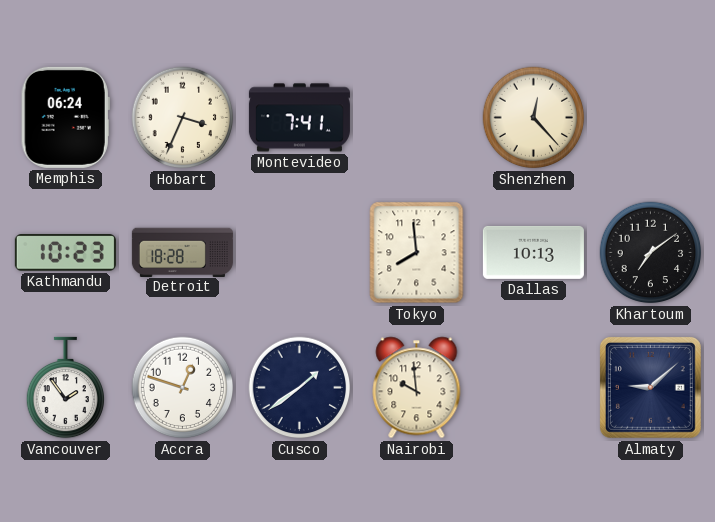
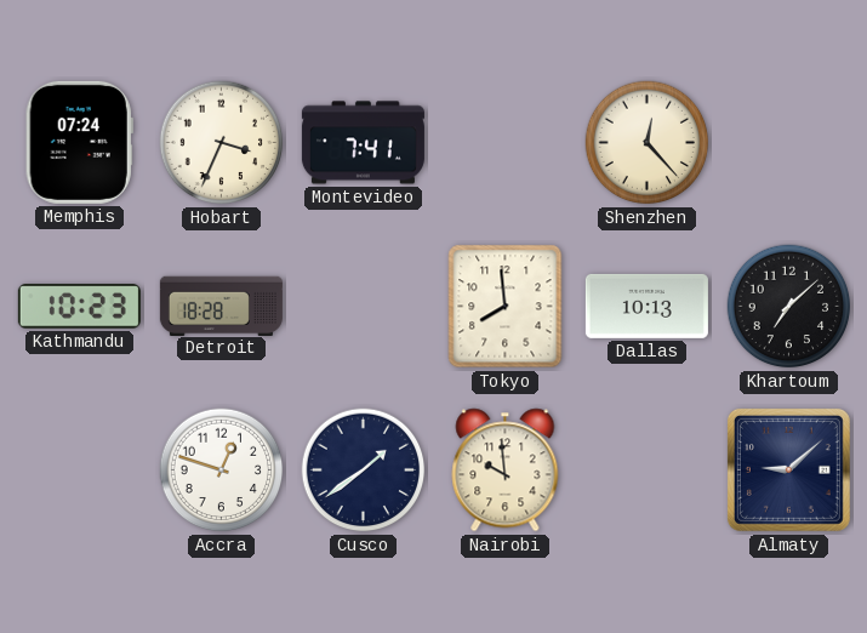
Memphis: 06:24 -> 07:24
Khartoum: 7:09 -> 7:08
Vancouver: 1:54 -> none
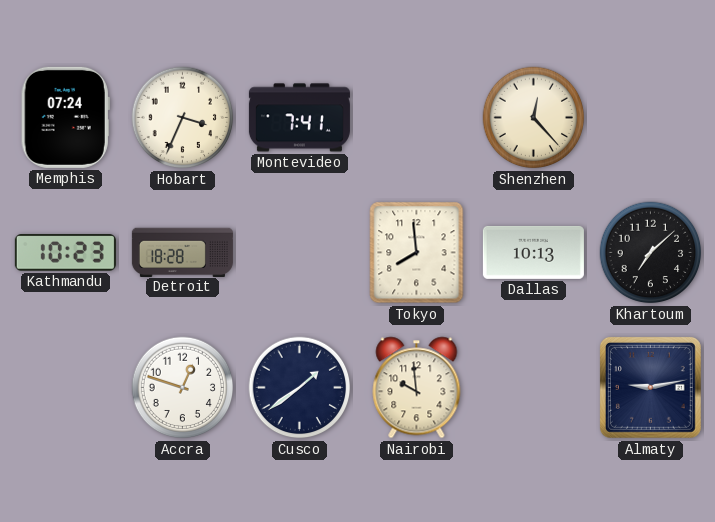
Almaty: 9:08 -> 9:13
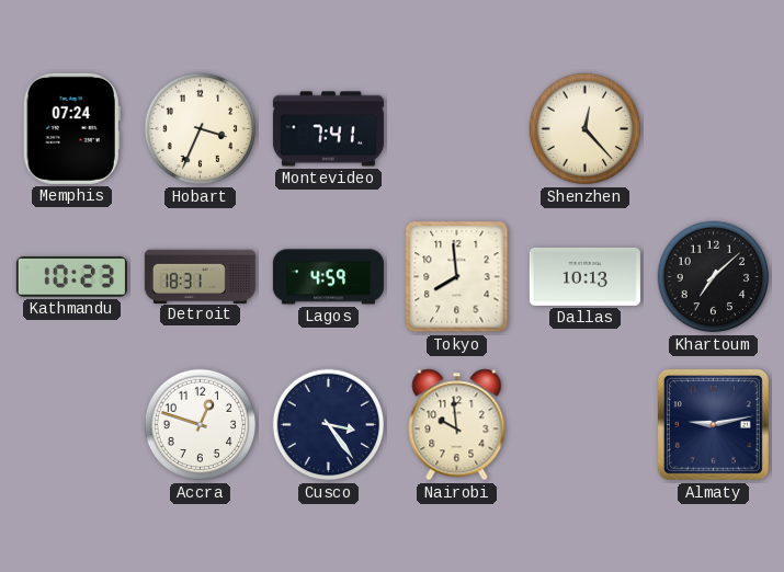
Detroit: 18:28 -> 18:31
Lagos: none -> 4:59
Cusco: 1:39 -> 3:24
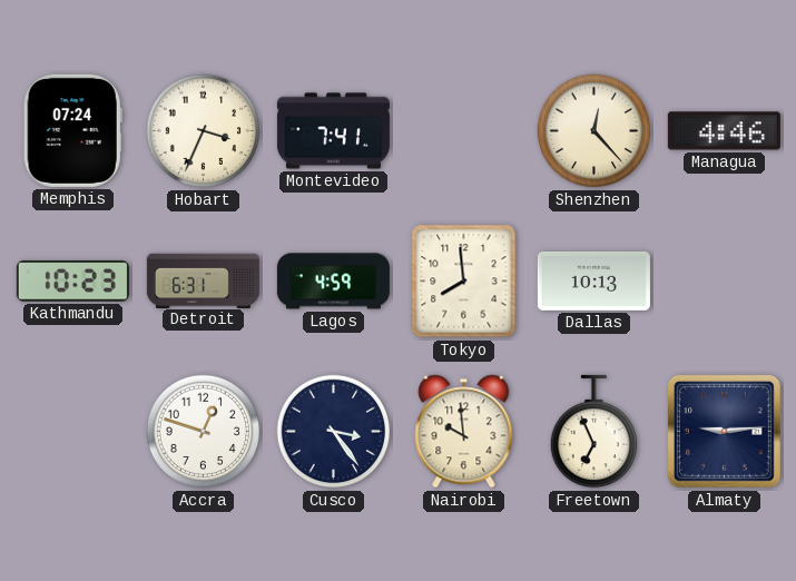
Managua: none -> 4:46
Detroit: 18:31 -> 6:31
Khartoum: 7:08 -> none
Freetown: none -> 6:56
Almaty: 9:13 -> 9:14
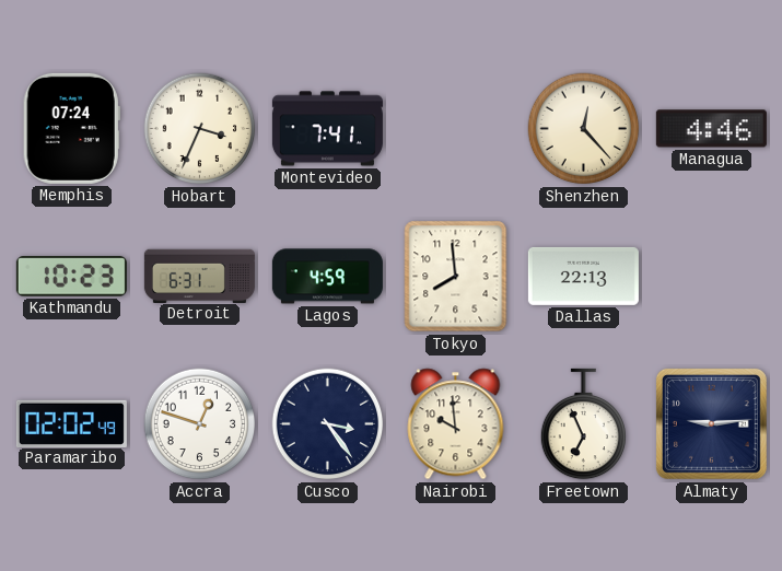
Dallas: 10:13 -> 22:13
Paramaribo: none -> 02:02
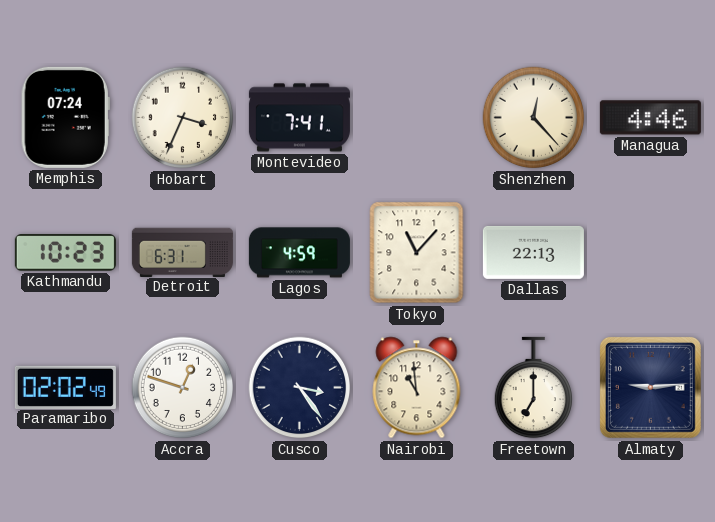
Tokyo: 7:59 -> 11:07
Nairobi: 9:59 -> 10:59
Freetown: 6:56 -> 7:00
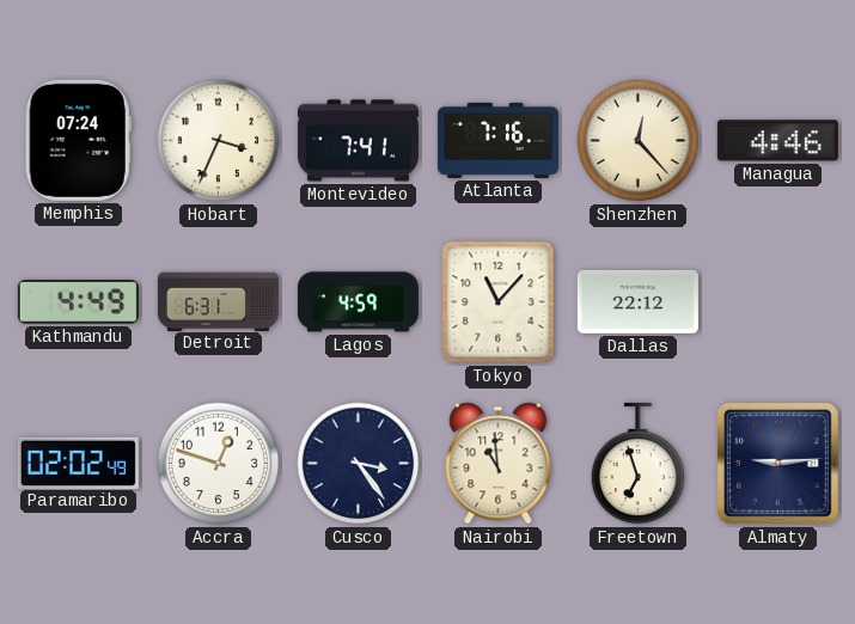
Atlanta: none -> 7:16
Kathmandu: 10:23 -> 4:49
Dallas: 22:13 -> 22:12
Freetown: 7:00 -> 6:57
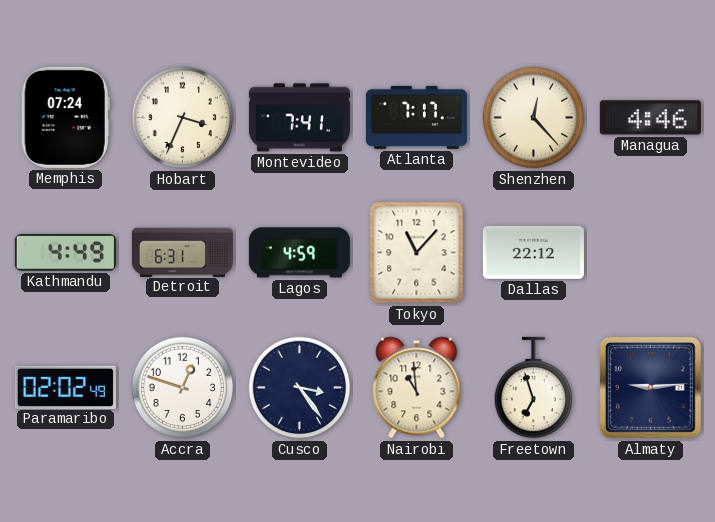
Atlanta: 7:16 -> 7:17
